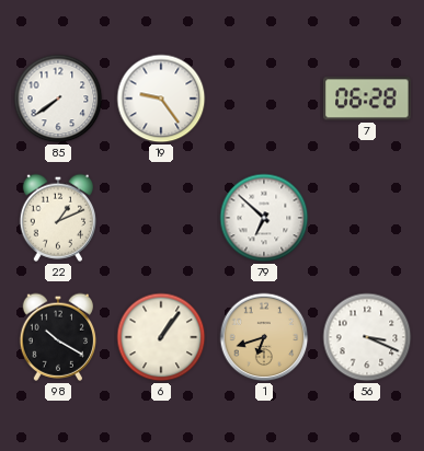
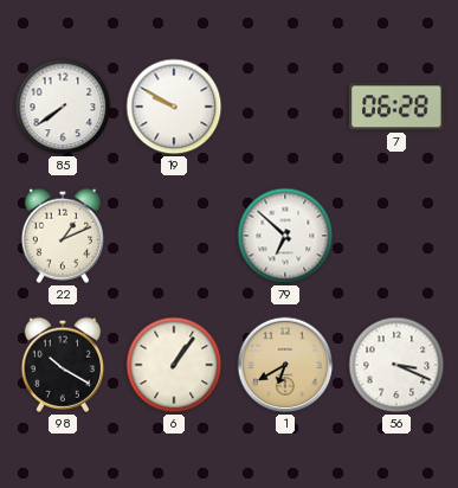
19: 9:24 -> 9:50
1: 6:42 -> 6:40
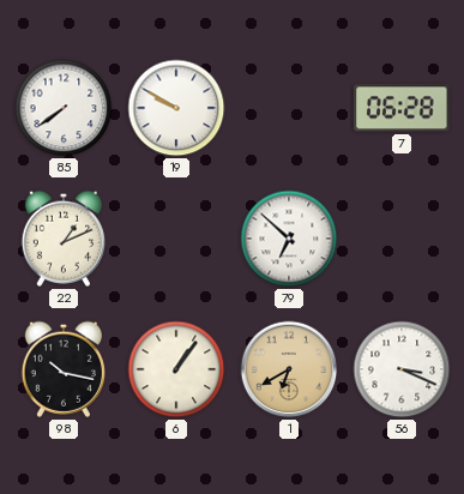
98: 10:20 -> 10:17
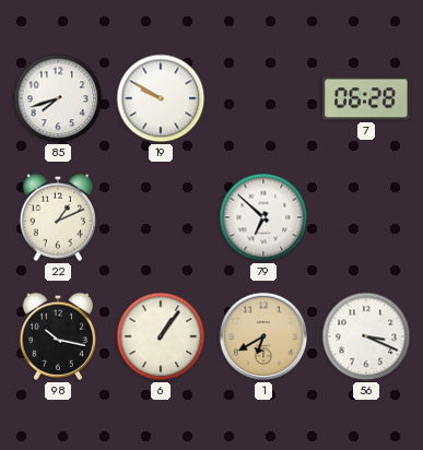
85: 7:39 -> 7:42
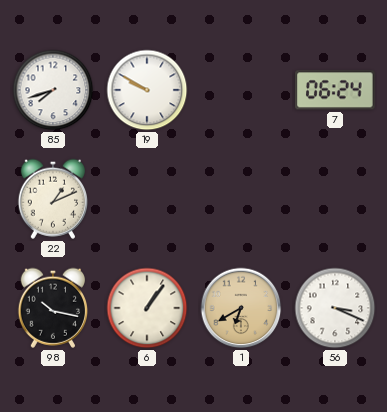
7: 06:28 -> 06:24
79: 6:52 -> none
